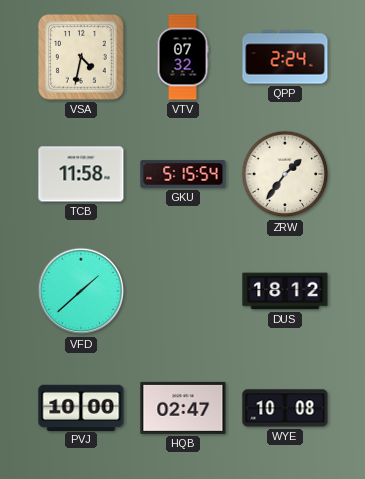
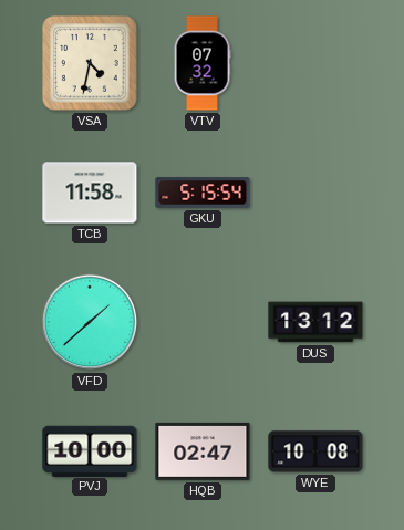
QPP: 2:24 -> none
ZRW: 1:36 -> none
DUS: 18:12 -> 13:12
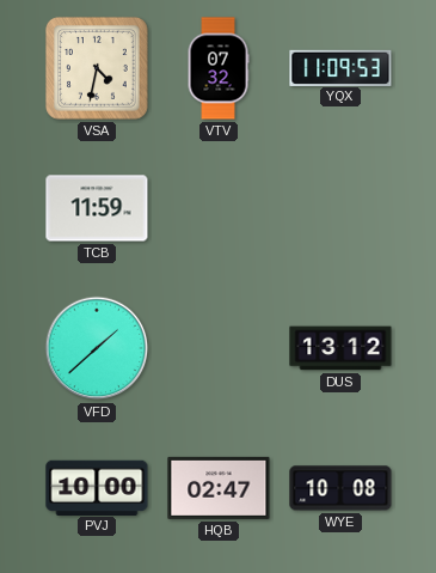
YQX: none -> 11:09
TCB: 11:58 -> 11:59
GKU: 5:15 -> none
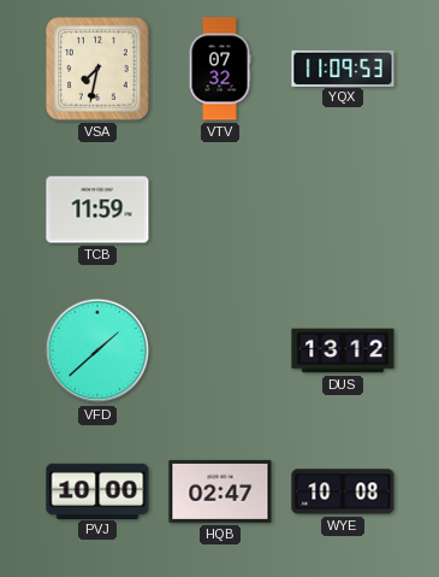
VSA: 4:32 -> 7:32
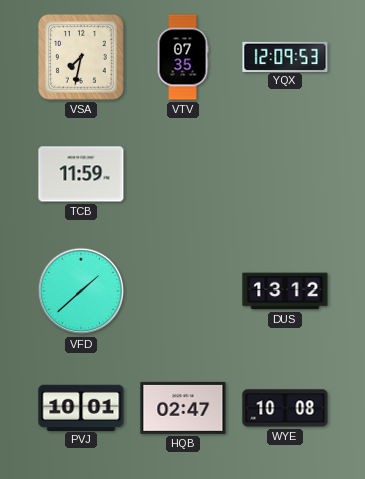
VTV: 07:32 -> 07:35
YQX: 11:09 -> 12:09
PVJ: 10:00 -> 10:01
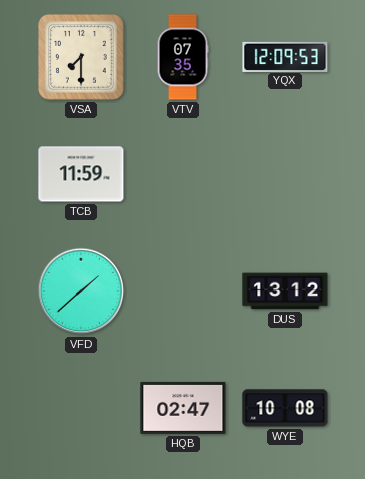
VSA: 7:32 -> 7:30
PVJ: 10:01 -> none
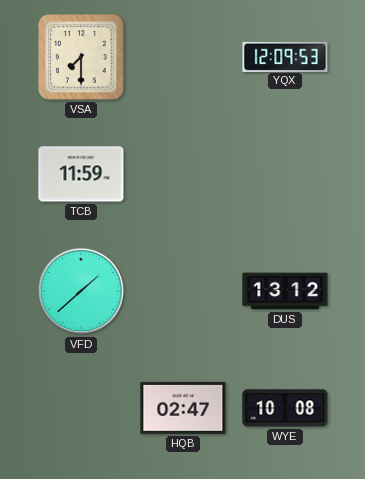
VTV: 07:35 -> none
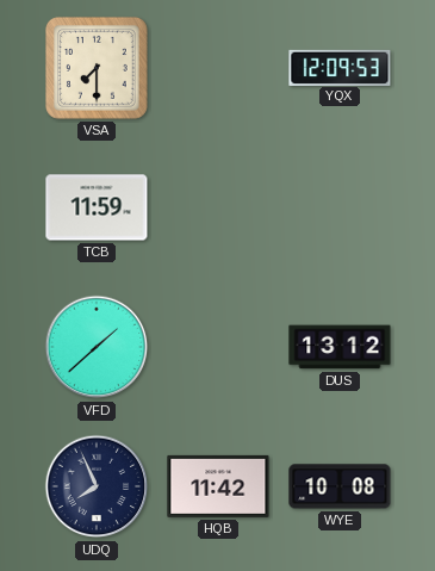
UDQ: none -> 7:56
HQB: 02:47 -> 11:42
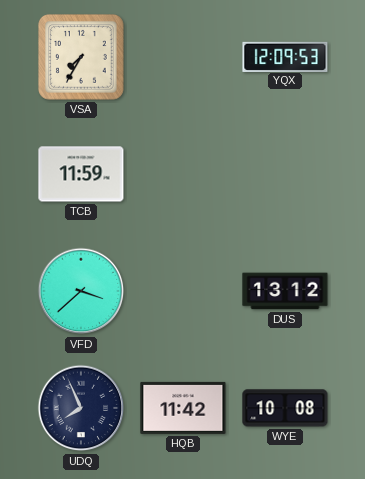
VSA: 7:30 -> 7:35
VFD: 1:38 -> 3:38
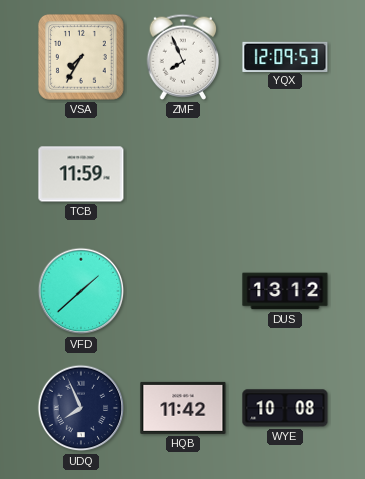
ZMF: none -> 7:56
VFD: 3:38 -> 1:38
